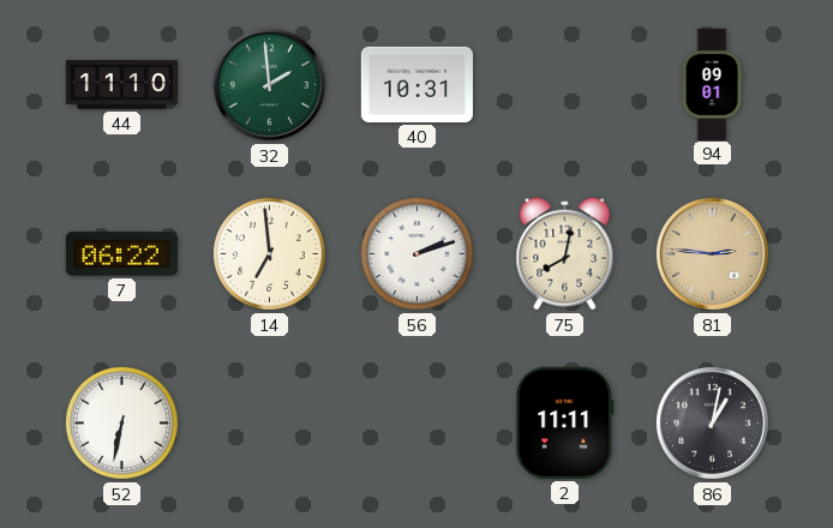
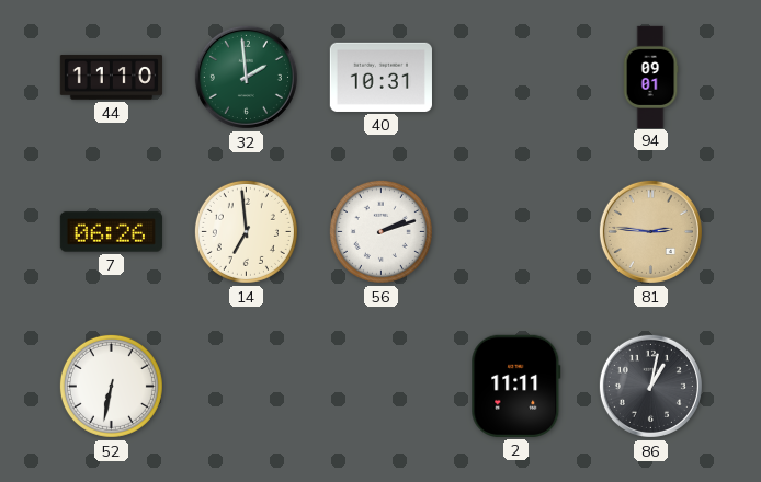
7: 06:22 -> 06:26
75: 8:02 -> none
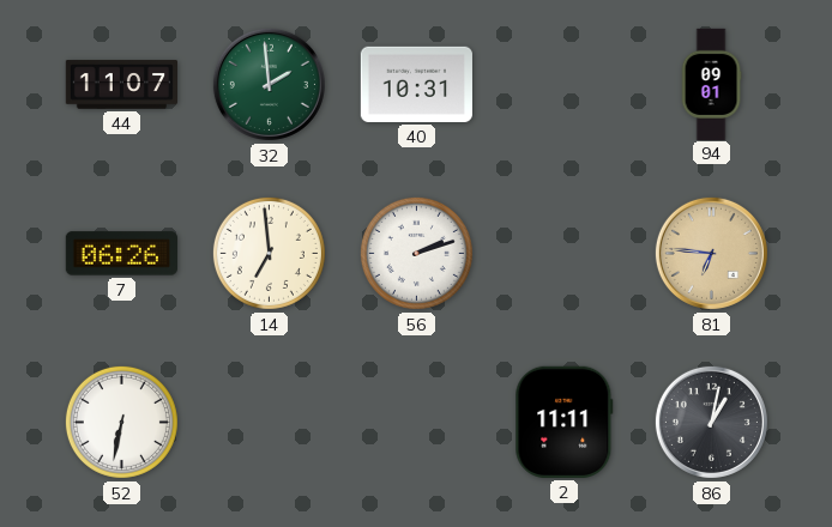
44: 11:10 -> 11:07
81: 2:46 -> 6:46
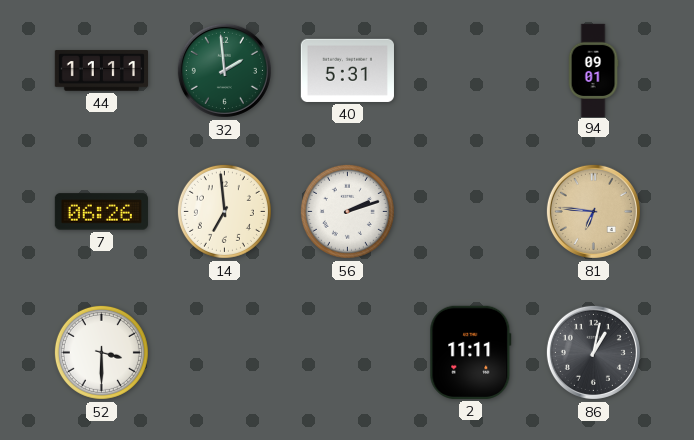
44: 11:07 -> 11:11
40: 10:31 -> 5:31
52: 6:32 -> 3:30
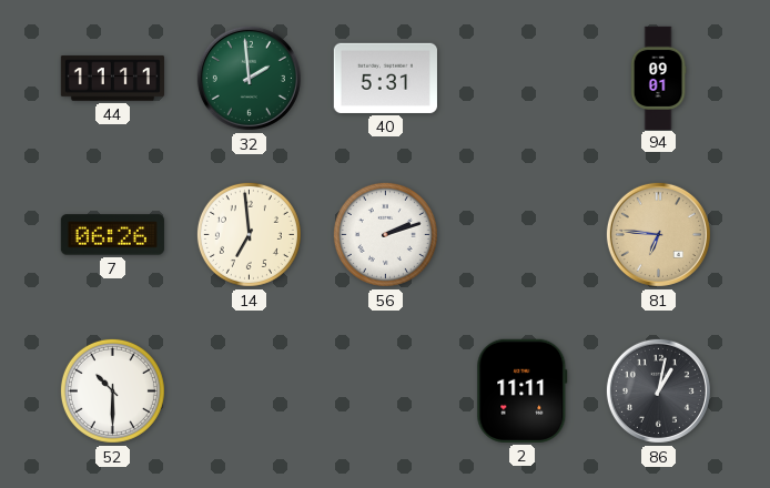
52: 3:30 -> 10:30
